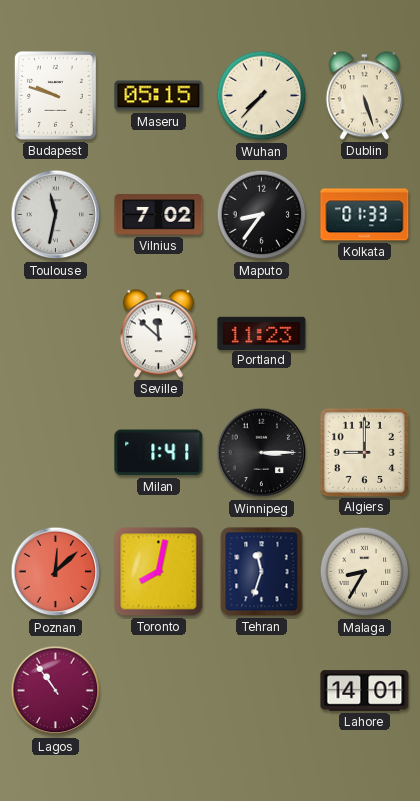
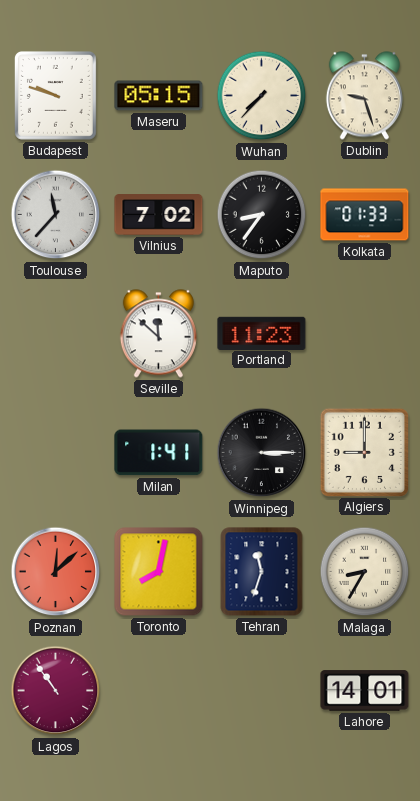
Dublin: 5:27 -> 9:27
Toulouse: 11:32 -> 11:37
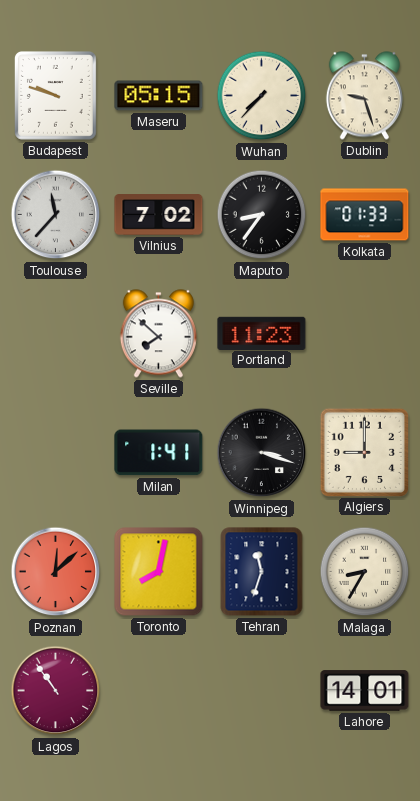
Seville: 11:52 -> 7:52
Winnipeg: 3:15 -> 3:18
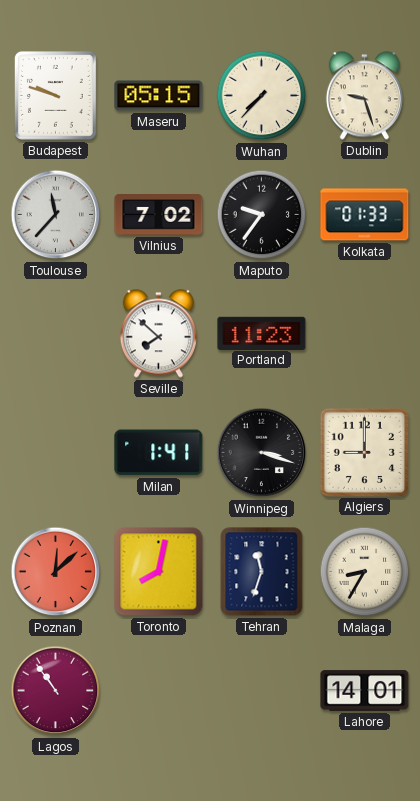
Maputo: 8:36 -> 9:36
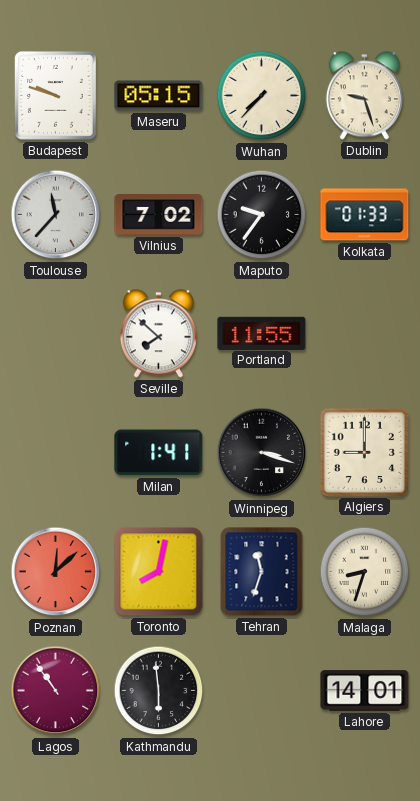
Portland: 11:23 -> 11:55
Malaga: 8:35 -> 8:33
Kathmandu: none -> 5:59
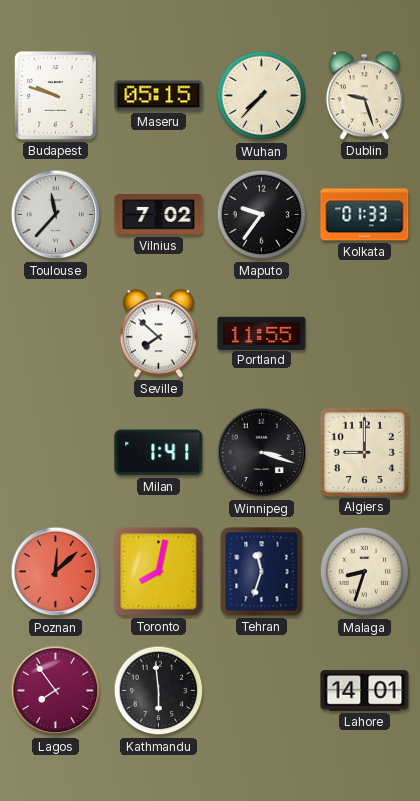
Lagos: 10:54 -> 7:54
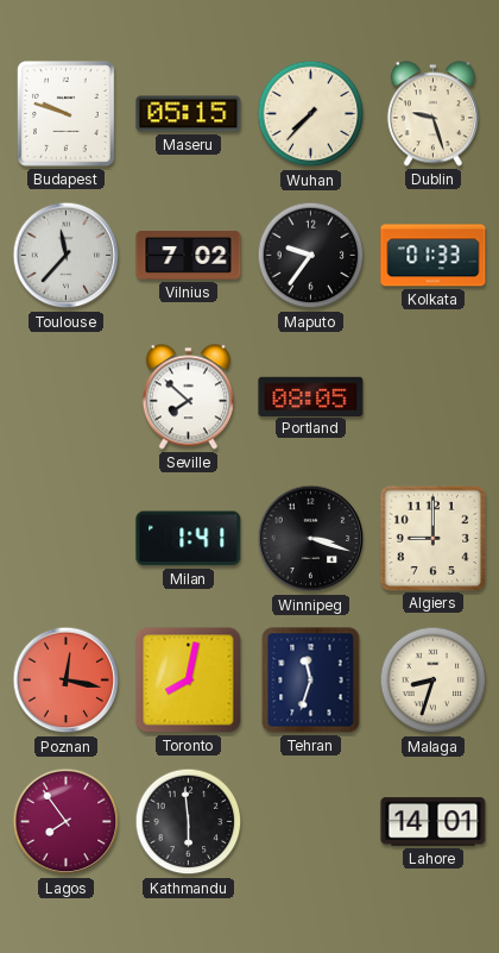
Portland: 11:55 -> 08:05
Poznan: 12:08 -> 12:17
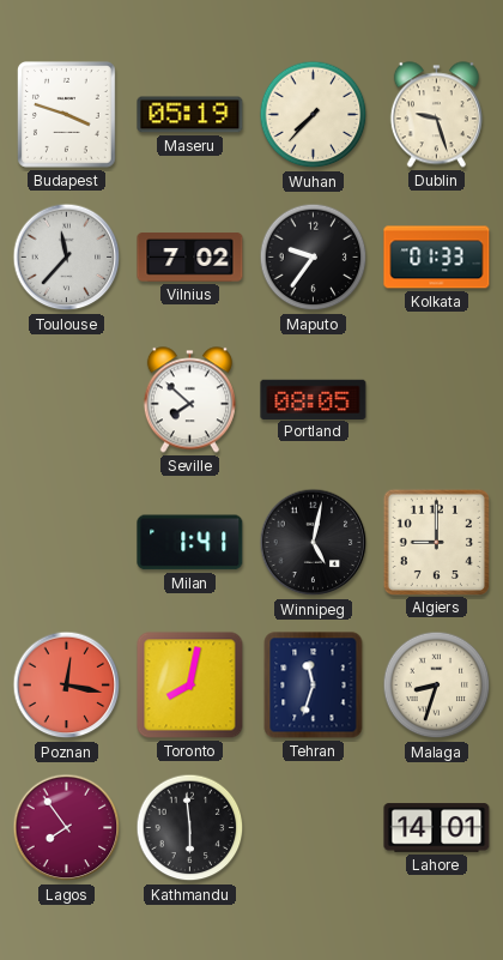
Budapest: 9:48 -> 3:48
Maseru: 05:15 -> 05:19
Winnipeg: 3:18 -> 5:02
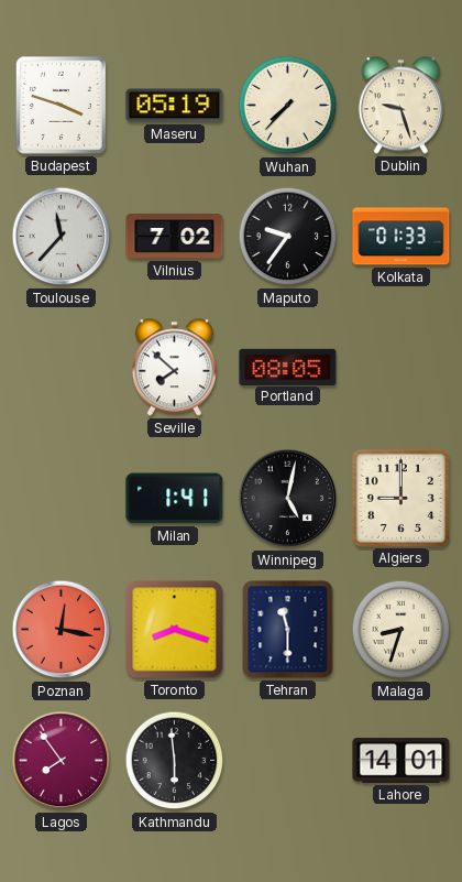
Toronto: 8:02 -> 8:18
Tehran: 11:33 -> 11:30
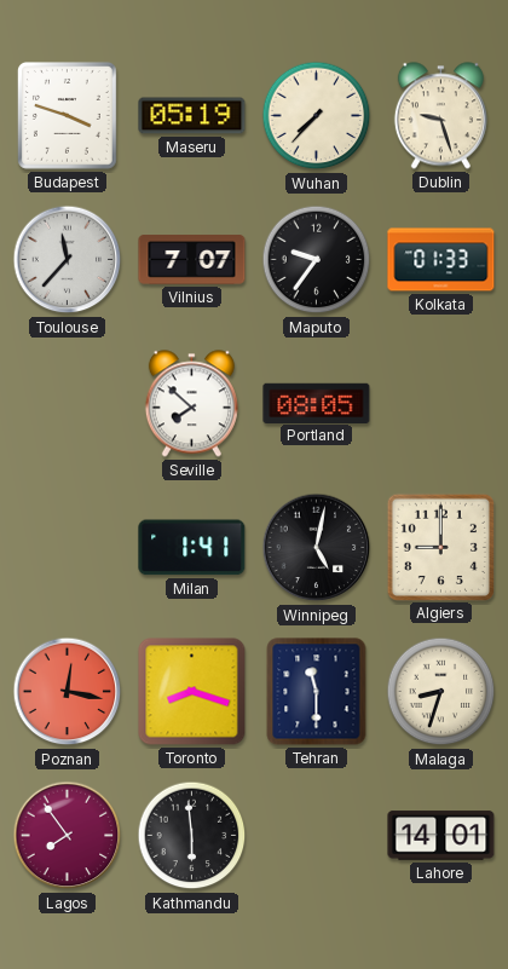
Vilnius: 7:02 -> 7:07
